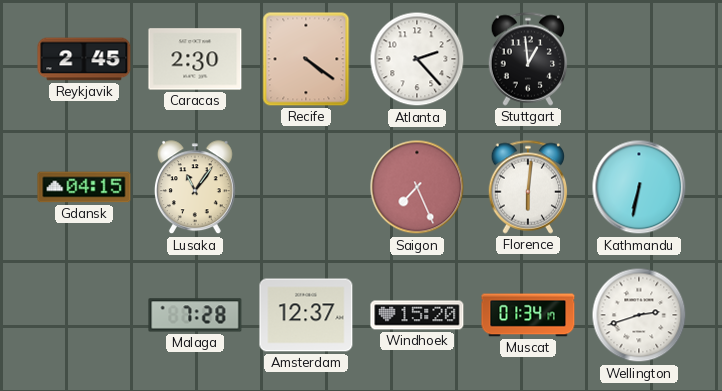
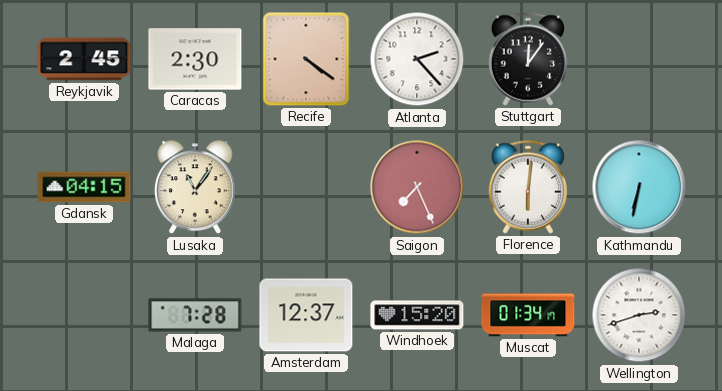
Stuttgart: 12:59 -> 12:06
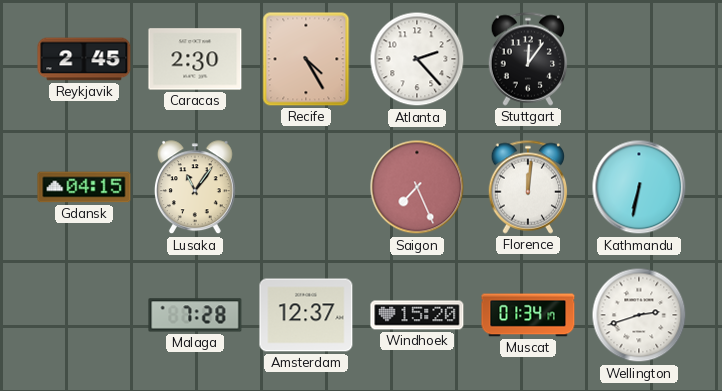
Recife: 4:21 -> 4:25
Florence: 6:01 -> 12:01
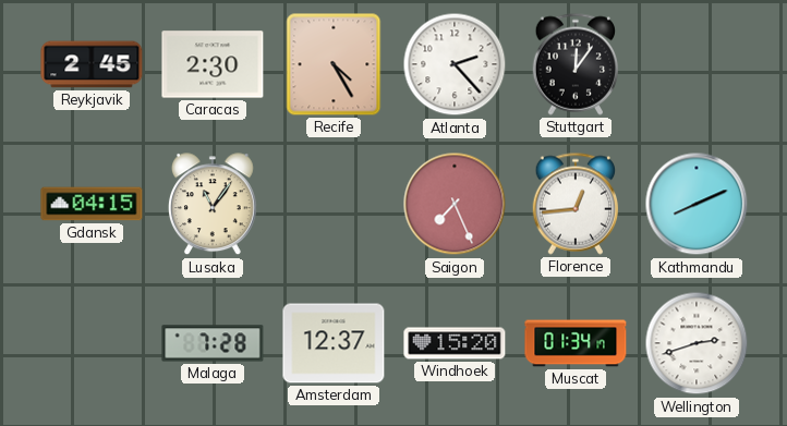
Florence: 12:01 -> 12:44
Kathmandu: 6:32 -> 8:11
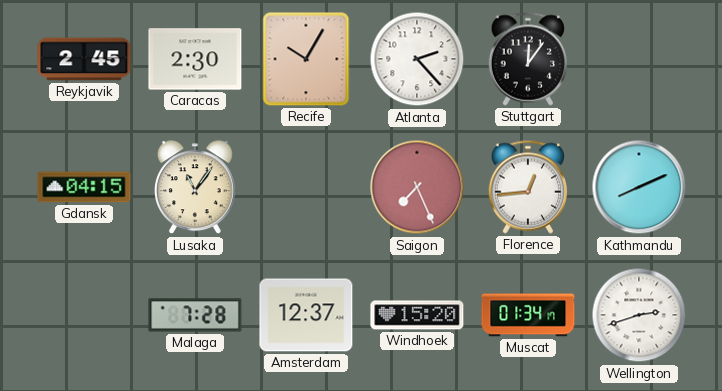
Recife: 4:25 -> 10:05
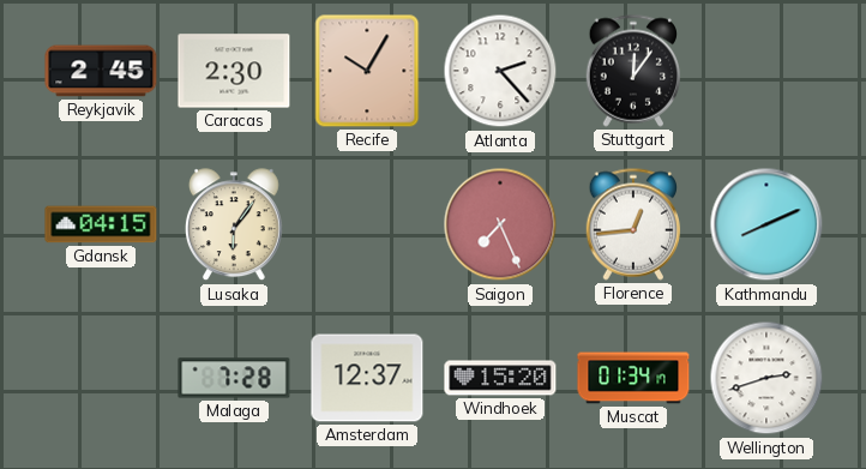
Lusaka: 11:06 -> 6:06
